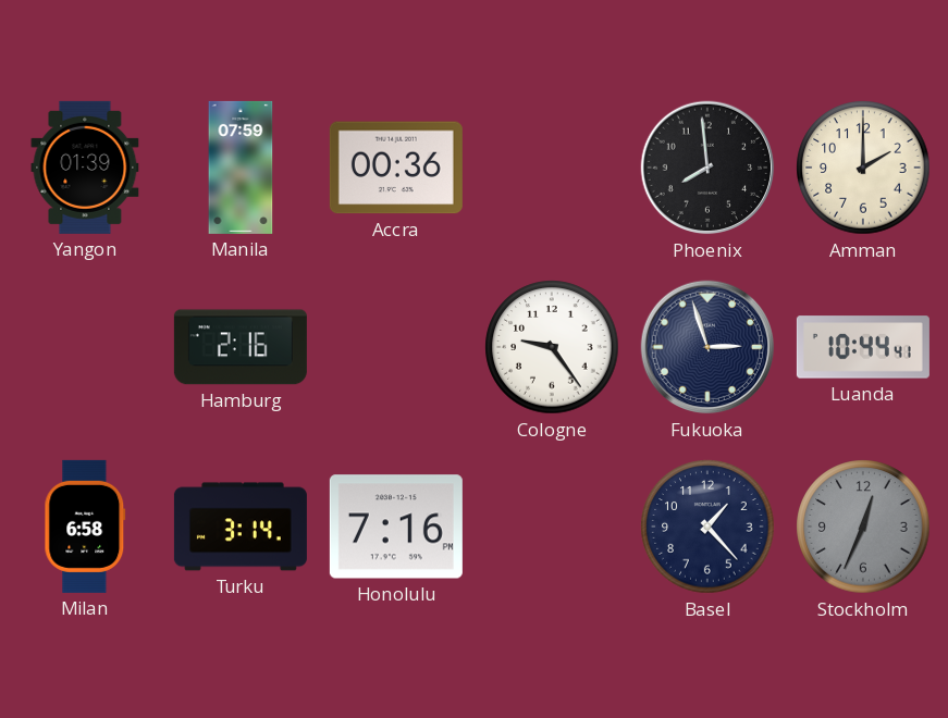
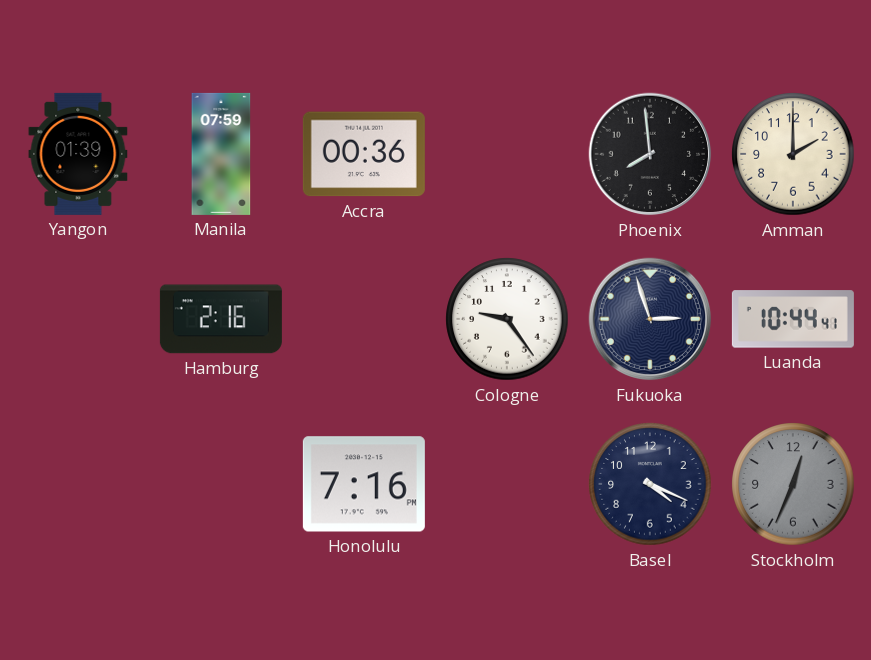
Milan: 6:58 -> none
Turku: 3:14 -> none
Basel: 1:23 -> 4:19
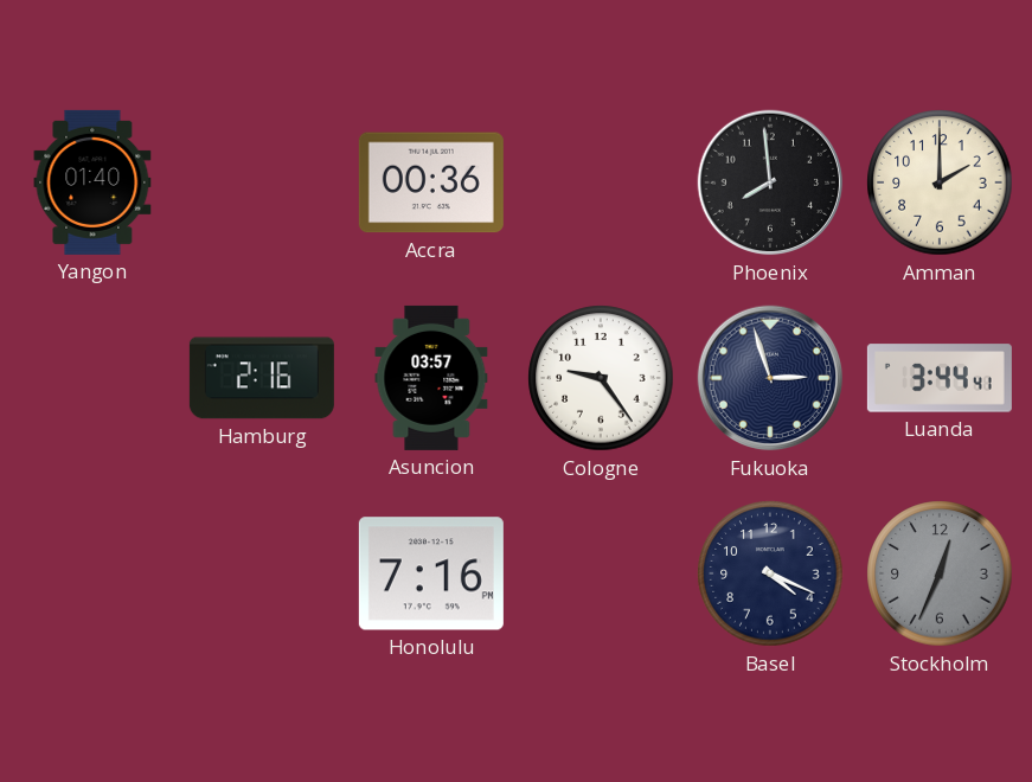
Yangon: 01:39 -> 01:40
Manila: 07:59 -> none
Asuncion: none -> 03:57
Luanda: 10:44 -> 3:44
